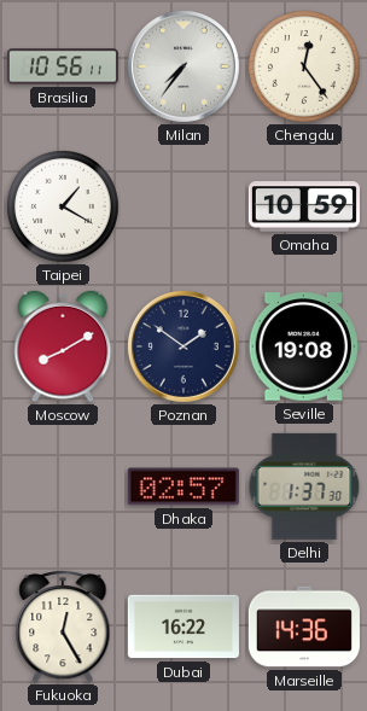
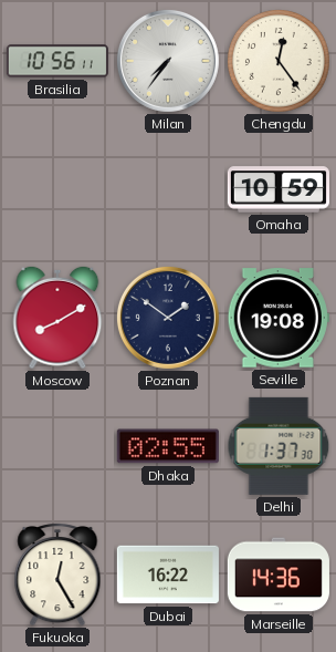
Taipei: 1:20 -> none
Dhaka: 02:57 -> 02:55
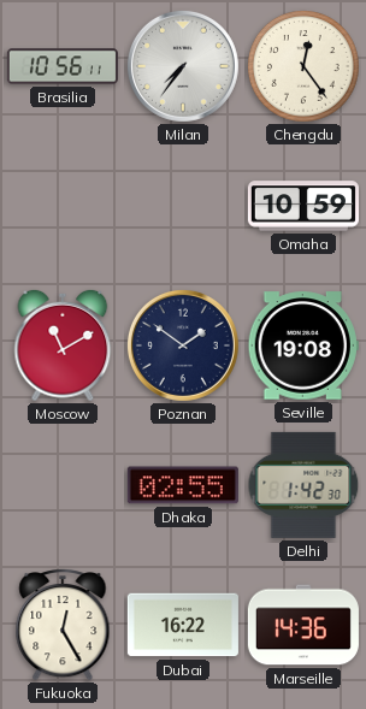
Moscow: 8:10 -> 11:10
Delhi: 1:37 -> 1:42
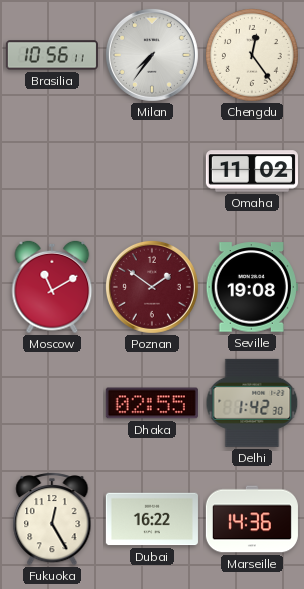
Omaha: 10:59 -> 11:02
Poznan dial: navy -> burgundy
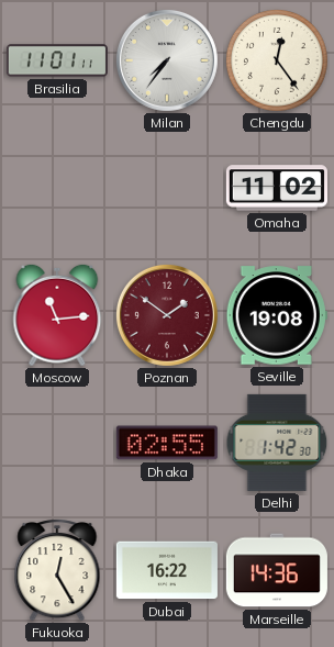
Brasilia: 10:56 -> 11:01
Moscow: 11:10 -> 11:14
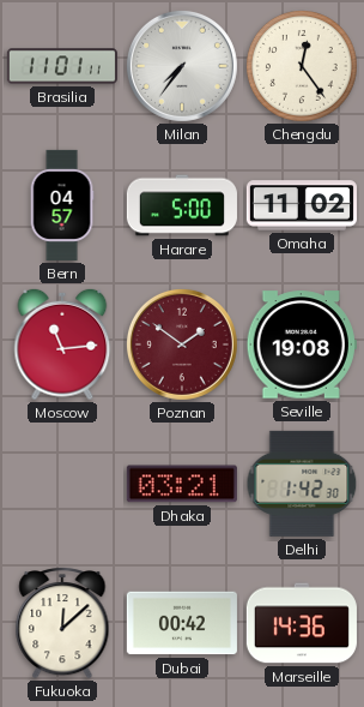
Bern: none -> 04:57
Harare: none -> 5:00
Dhaka: 02:55 -> 03:21
Fukuoka: 12:25 -> 12:08
Dubai: 16:22 -> 00:42
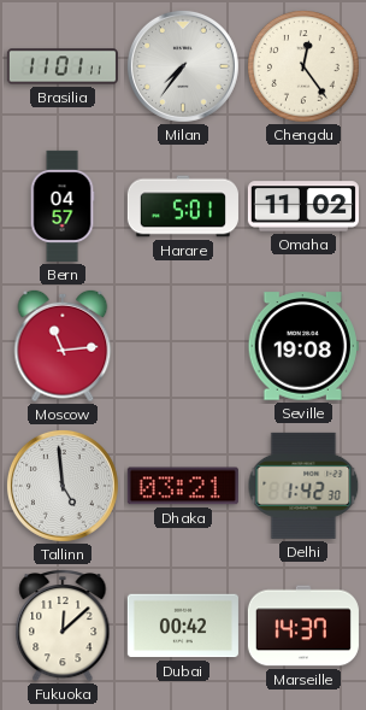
Harare: 5:00 -> 5:01
Poznan: 1:51 -> none
Tallinn: none -> 4:59
Marseille: 14:36 -> 14:37
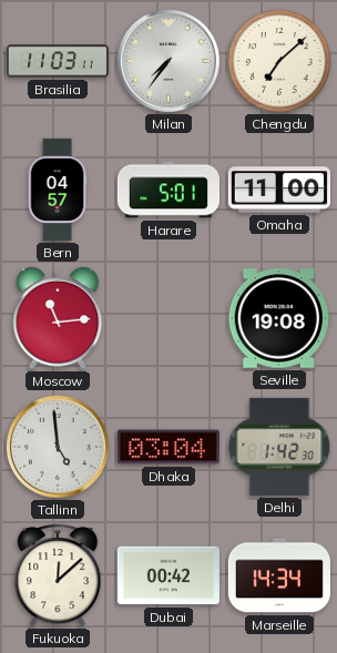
Brasilia: 11:01 -> 11:03
Chengdu: 12:24 -> 7:08
Omaha: 11:02 -> 11:00
Dhaka: 03:21 -> 03:04
Marseille: 14:37 -> 14:34
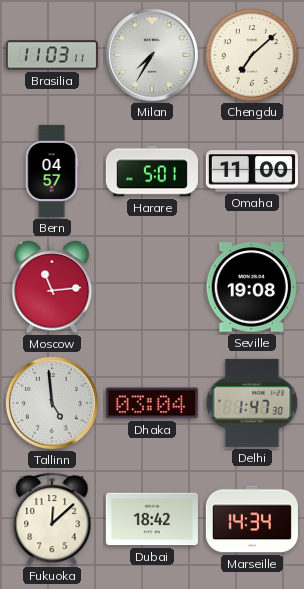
Milan: 7:36 -> 7:35
Delhi: 1:42 -> 1:47
Dubai: 00:42 -> 18:42
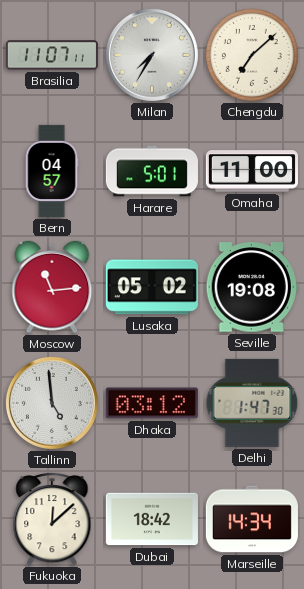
Brasilia: 11:03 -> 11:07
Lusaka: none -> 05:02
Dhaka: 03:04 -> 03:12
